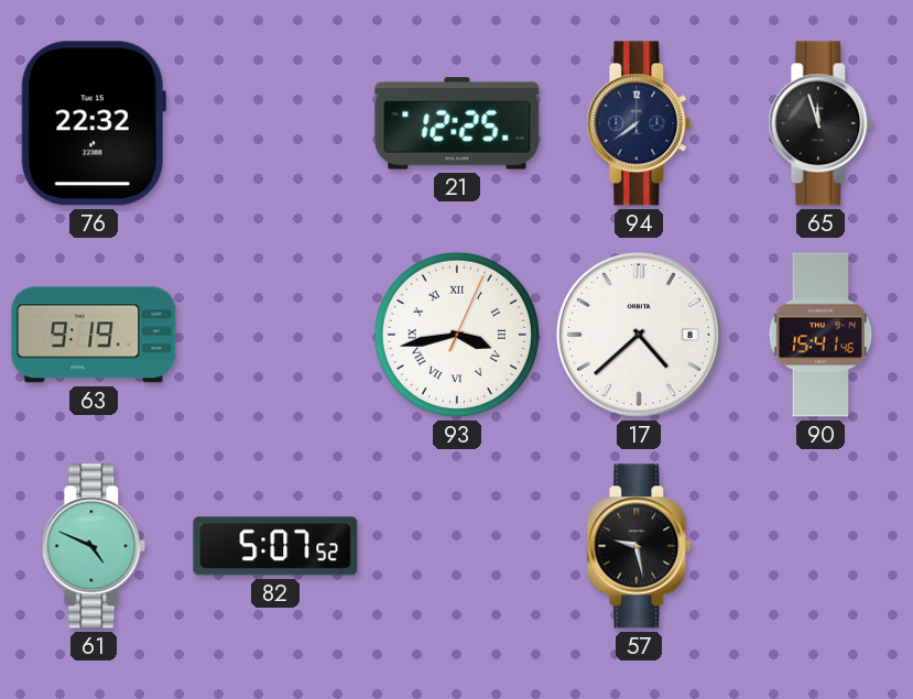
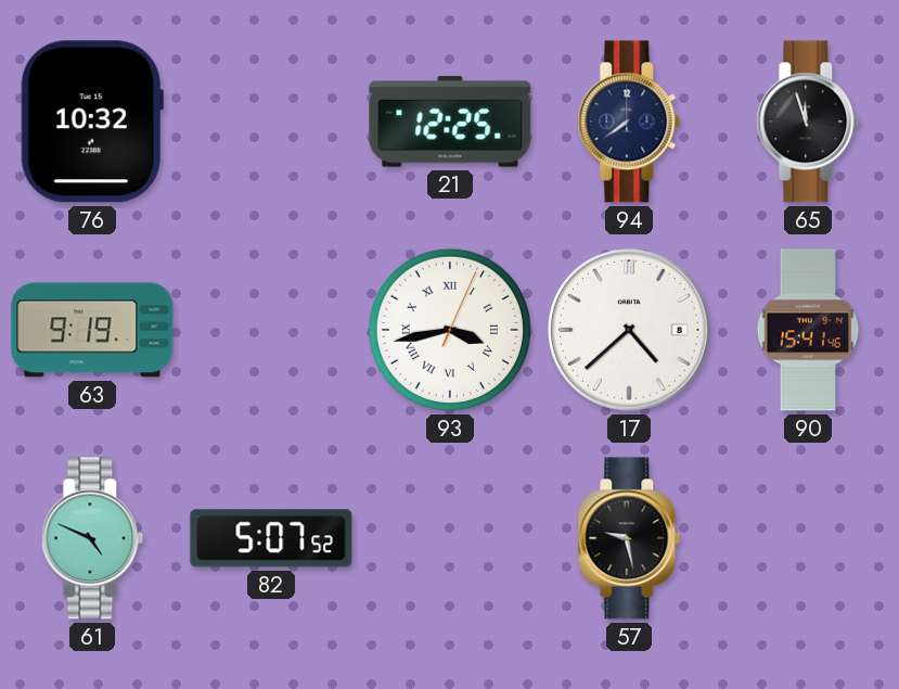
76: 22:32 -> 10:32
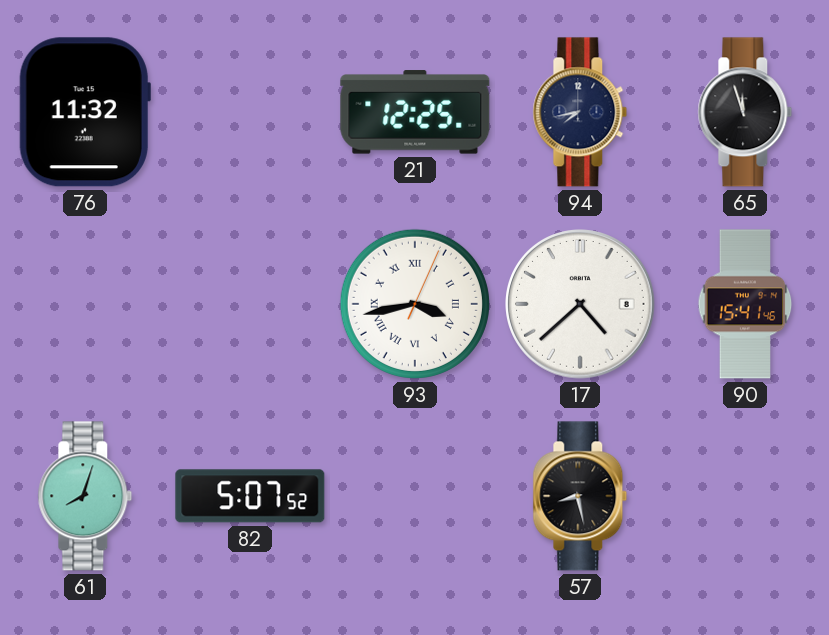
76: 10:32 -> 11:32
94: 7:39 -> 7:43
63: 9:19 -> none
61: 4:49 -> 8:03
57: 9:28 -> 8:28
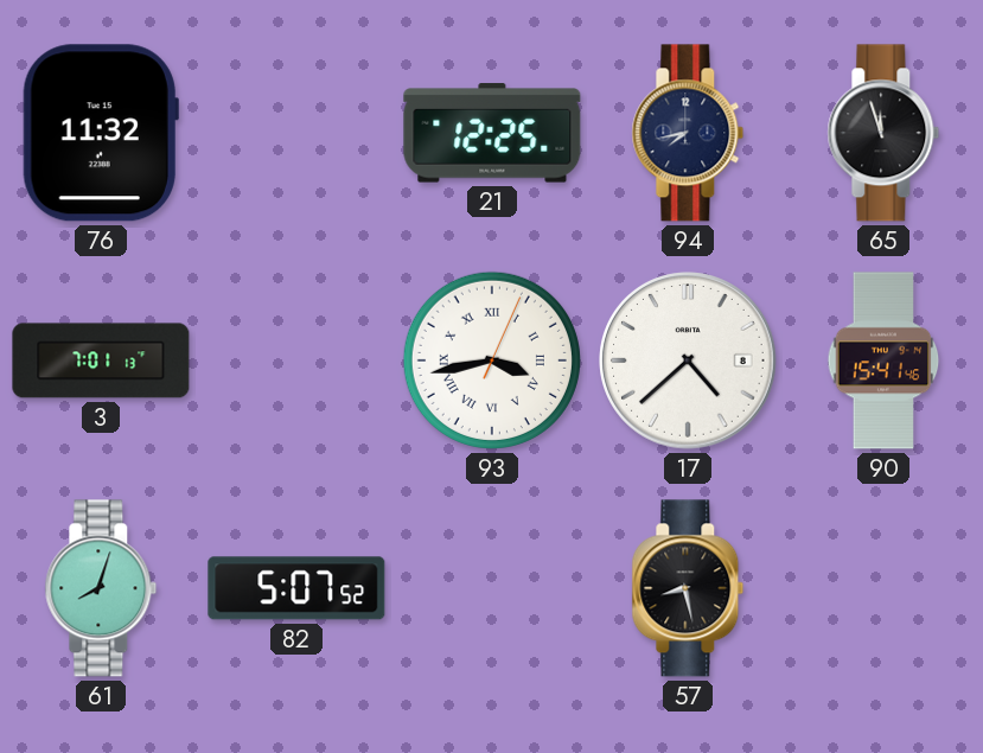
3: none -> 7:01
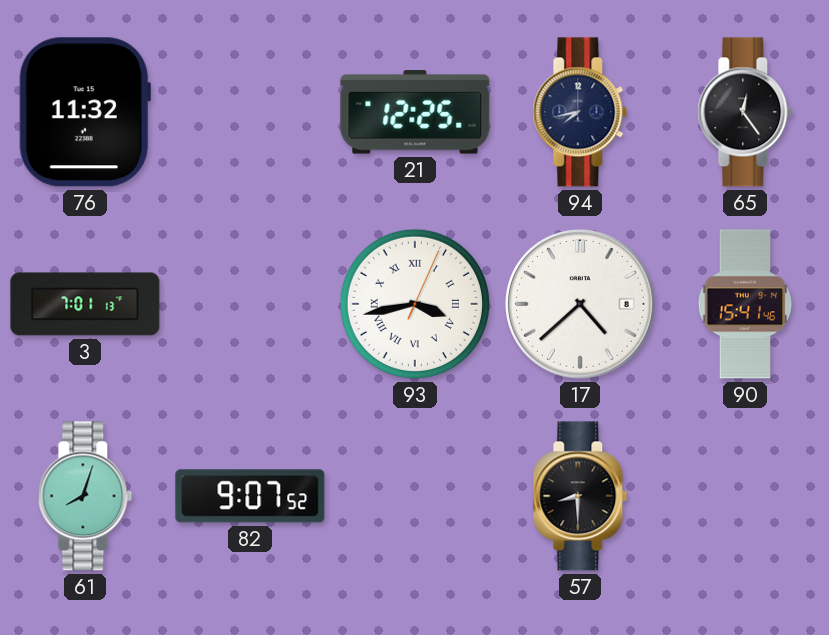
65: 11:57 -> 12:24
82: 5:07 -> 9:07
57: 8:28 -> 8:30
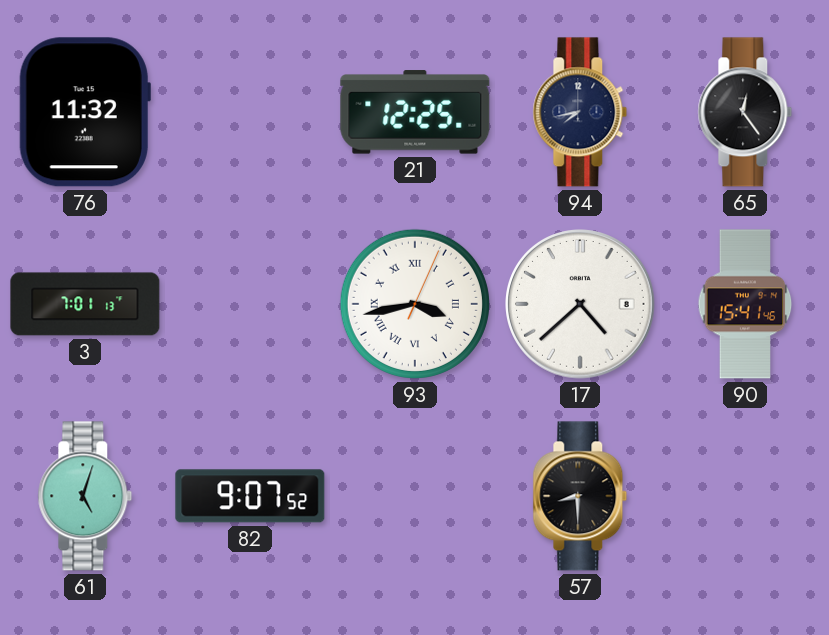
61: 8:03 -> 5:03
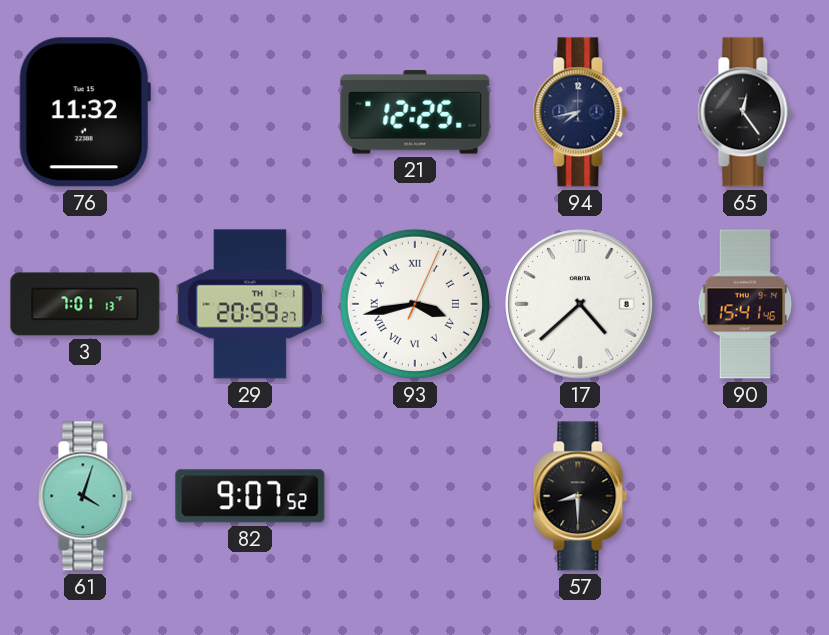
29: none -> 20:59
61: 5:03 -> 4:03
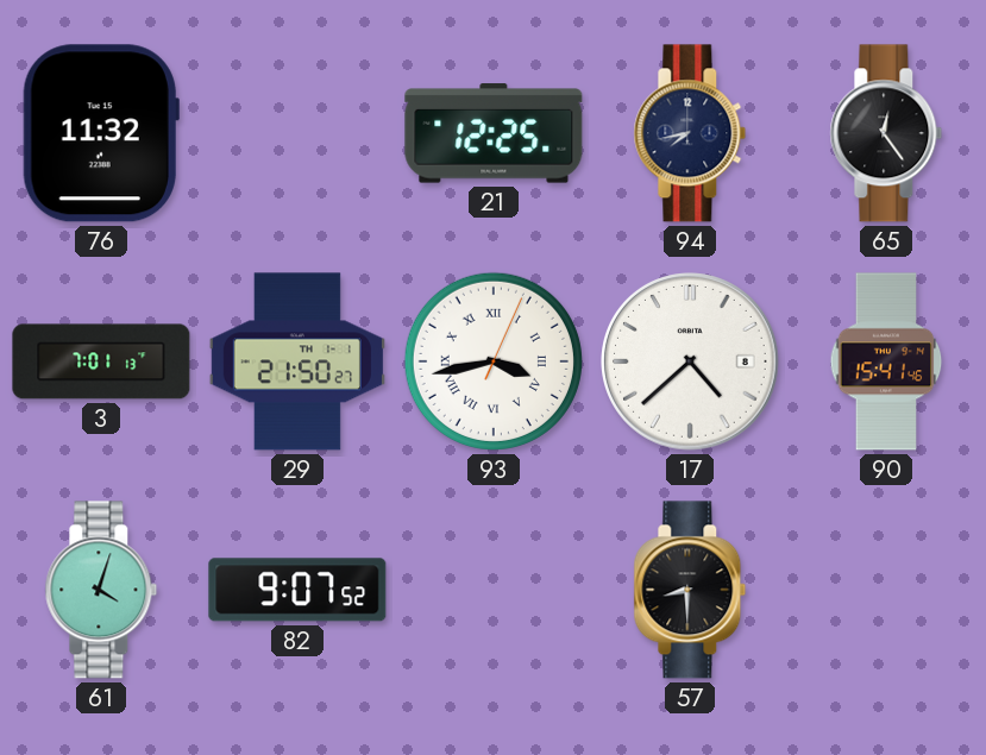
29: 20:59 -> 21:50
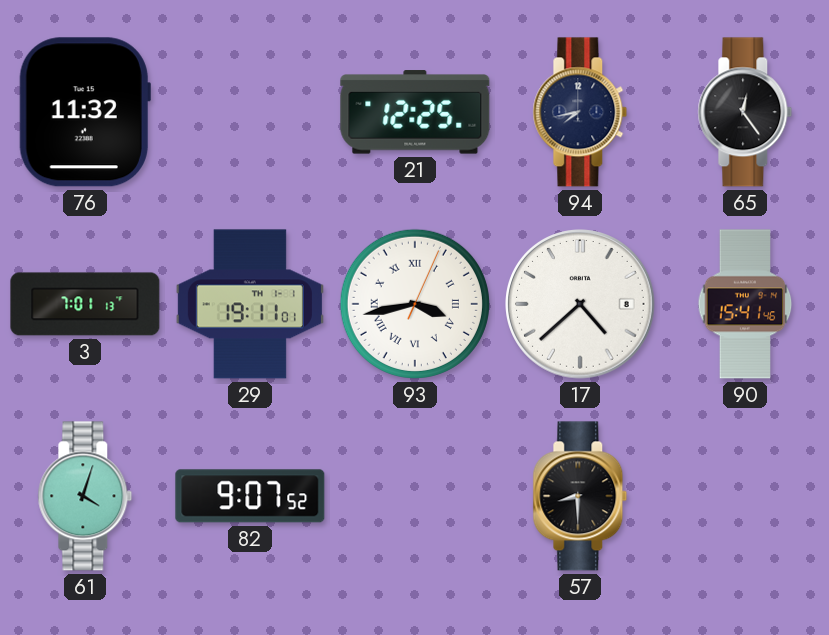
29: 21:50 -> 19:11
